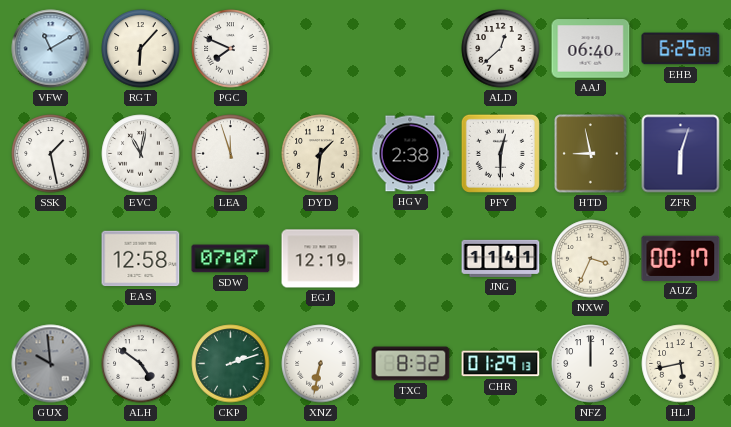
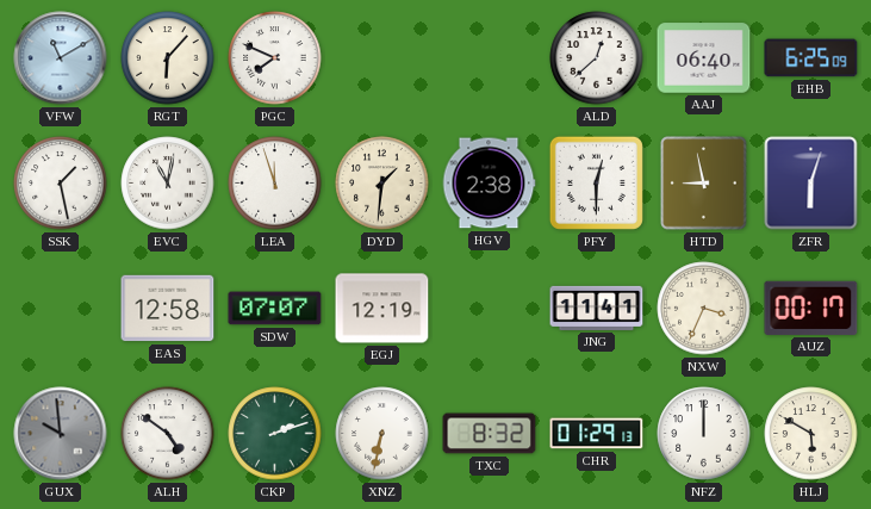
HLJ: 5:43 -> 5:50
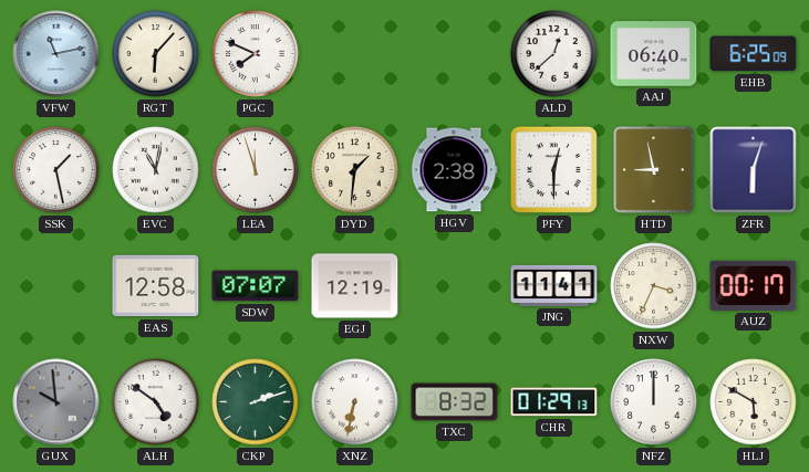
VFW: 11:10 -> 11:13
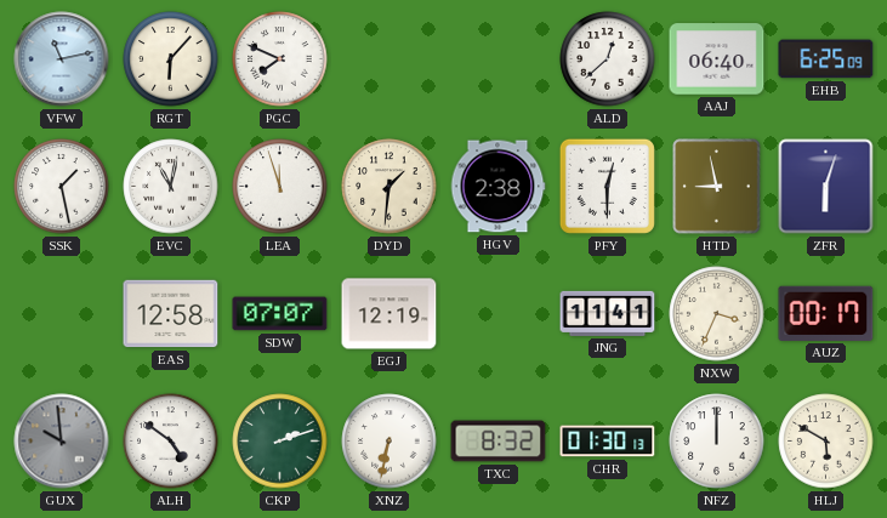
CHR: 01:29 -> 01:30
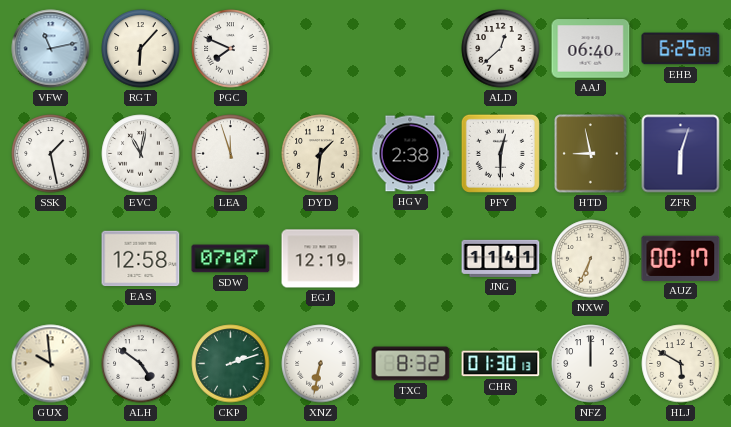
NXW: 3:34 -> 6:34
GUX dial: grey -> cream
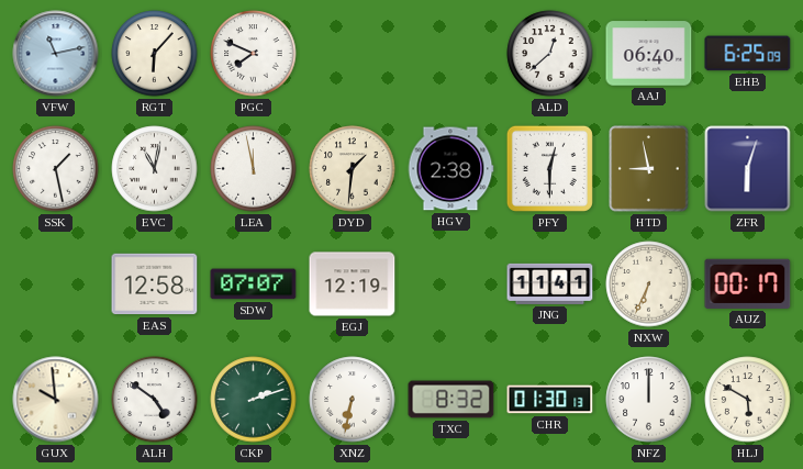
LEA: 11:57 -> 11:58
